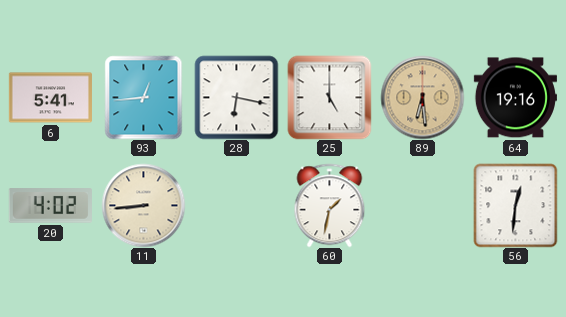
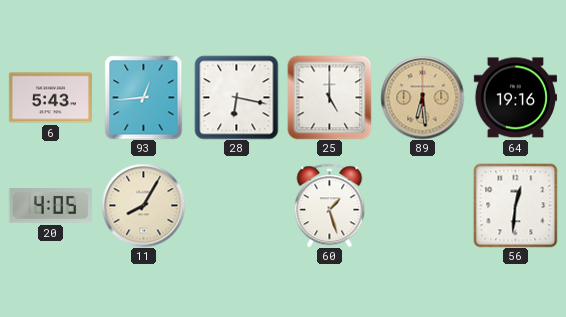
6: 5:41 -> 5:43
20: 4:02 -> 4:05
11: 8:44 -> 8:05
60: 1:32 -> 1:27
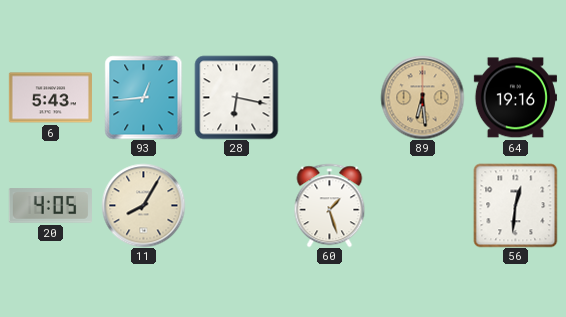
25: 5:00 -> none
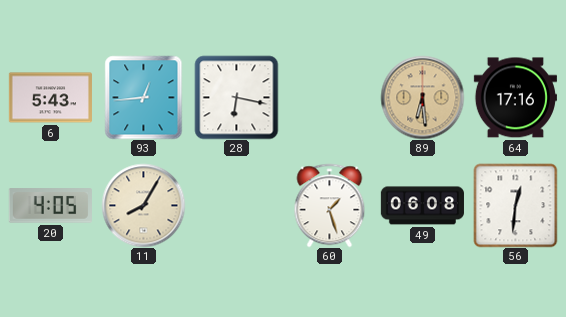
64: 19:16 -> 17:16
49: none -> 06:08
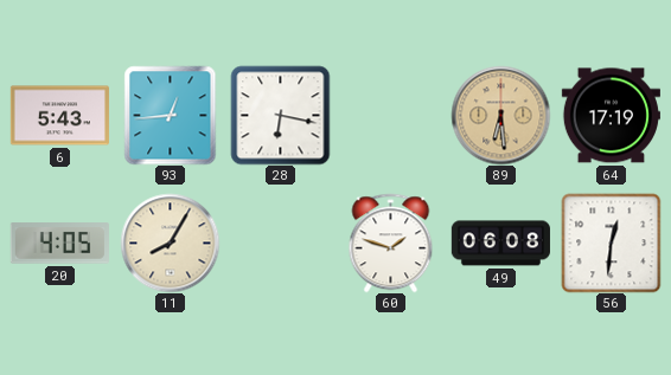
64: 17:16 -> 17:19
60: 1:27 -> 1:48
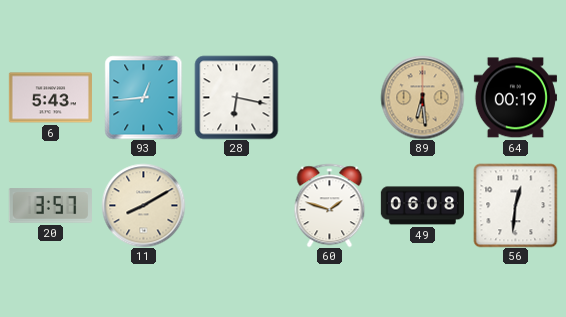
64: 17:19 -> 00:19
20: 4:05 -> 3:57
11: 8:05 -> 8:10
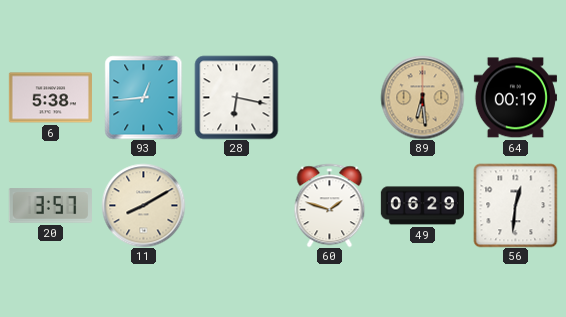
6: 5:43 -> 5:38
49: 06:08 -> 06:29
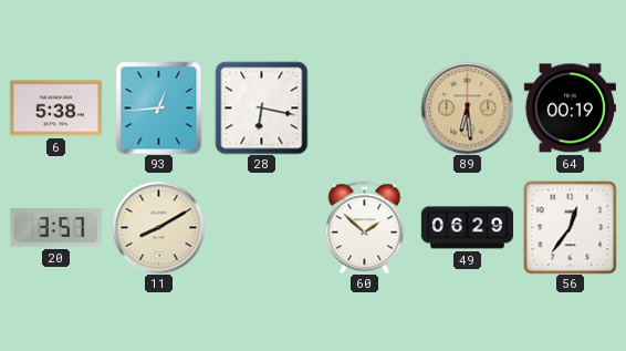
60: 1:48 -> 1:52
56: 12:31 -> 12:36
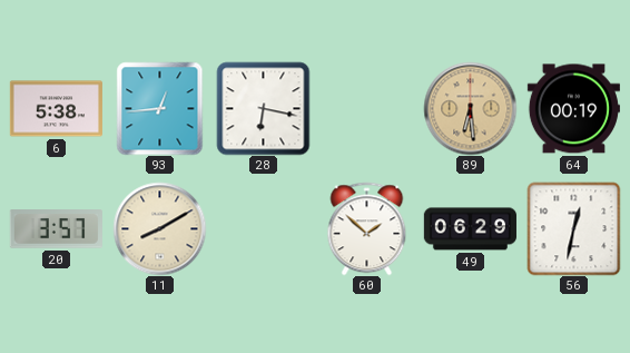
56: 12:36 -> 12:32
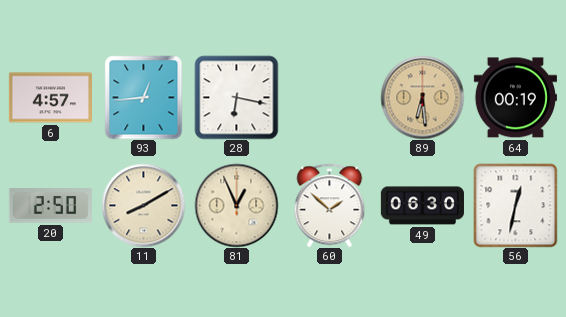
6: 5:38 -> 4:57
20: 3:57 -> 2:50
81: none -> 12:56
49: 06:29 -> 06:30
